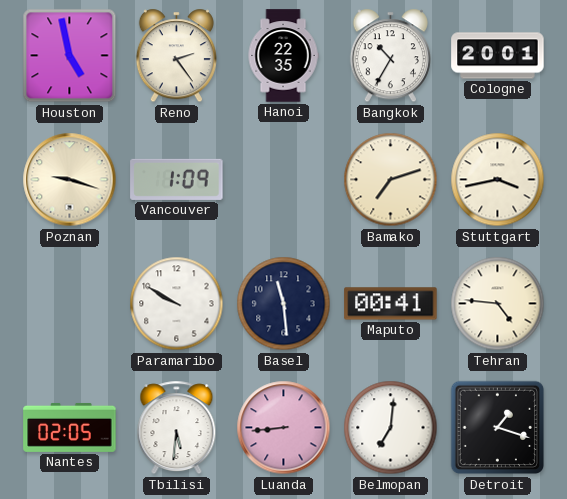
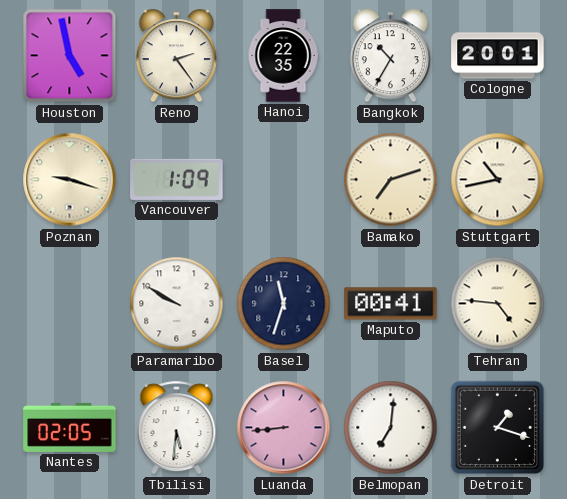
Stuttgart: 3:43 -> 10:43
Basel: 11:29 -> 11:33
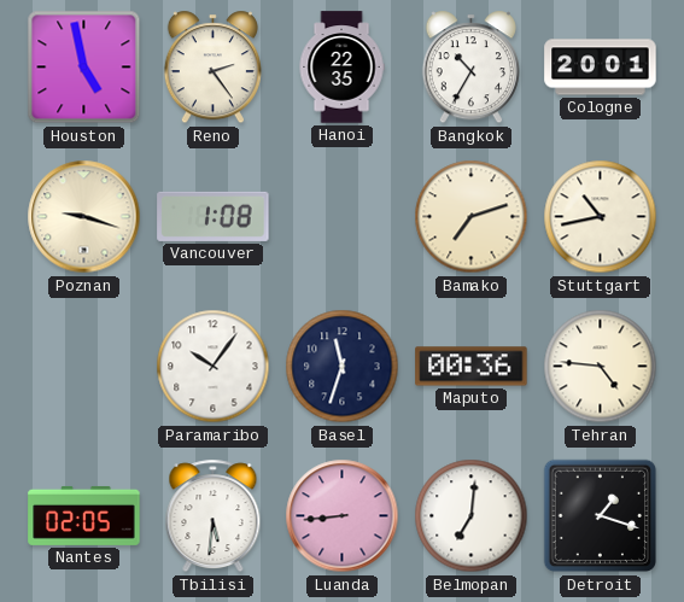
Vancouver: 1:09 -> 1:08
Paramaribo: 9:50 -> 10:06
Maputo: 00:41 -> 00:36
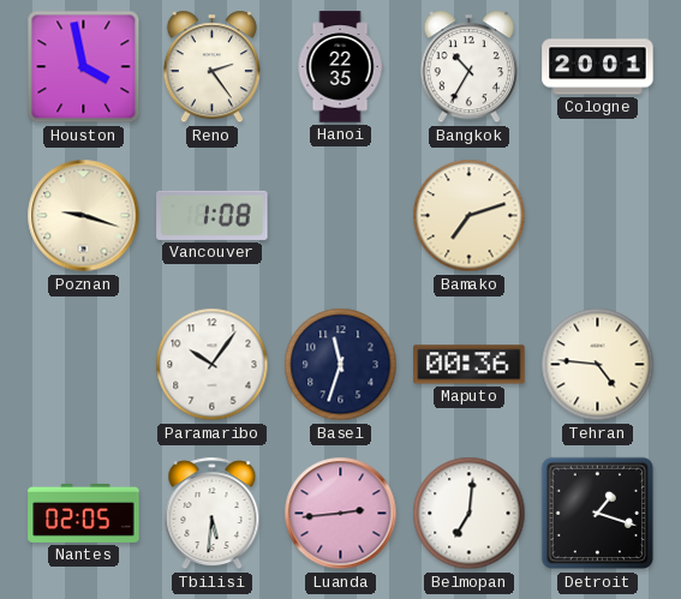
Houston: 4:58 -> 3:58
Stuttgart: 10:43 -> none
Luanda: 8:44 -> 2:44
